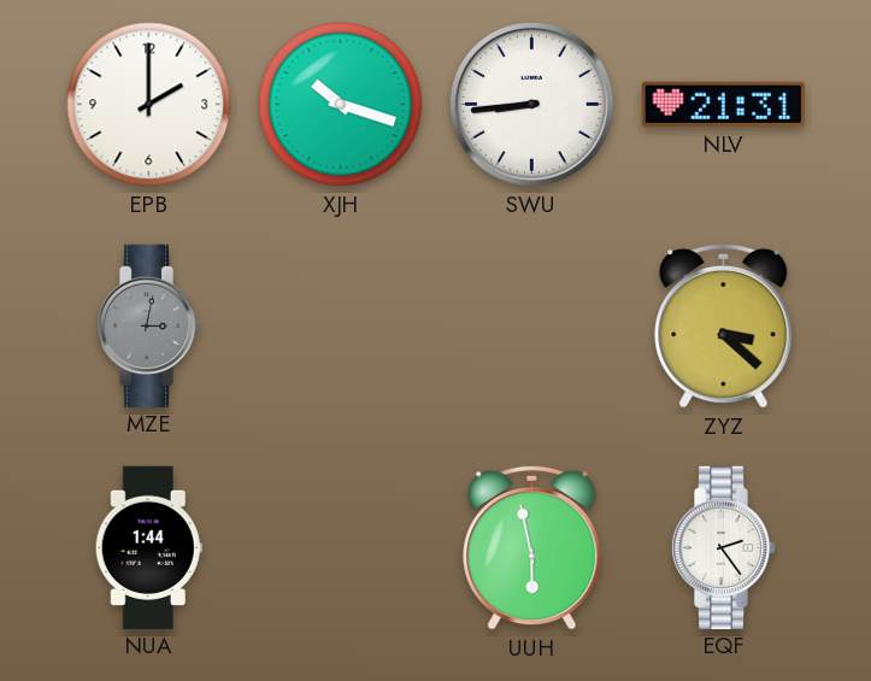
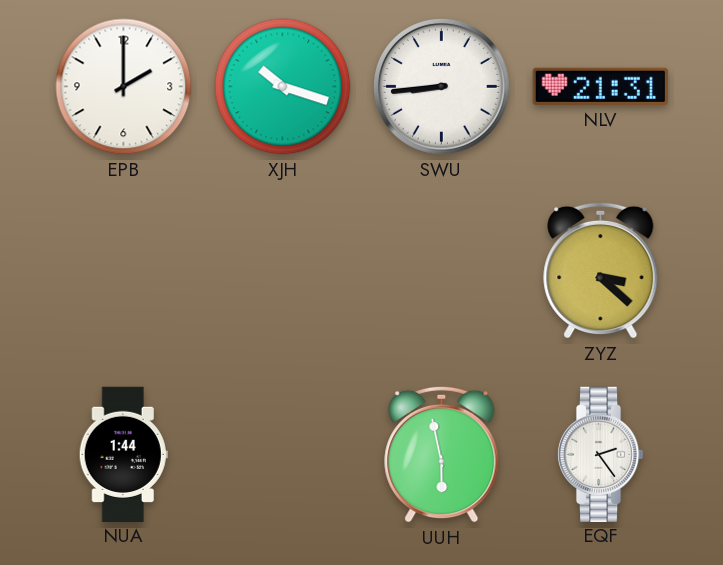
MZE: 3:02 -> none
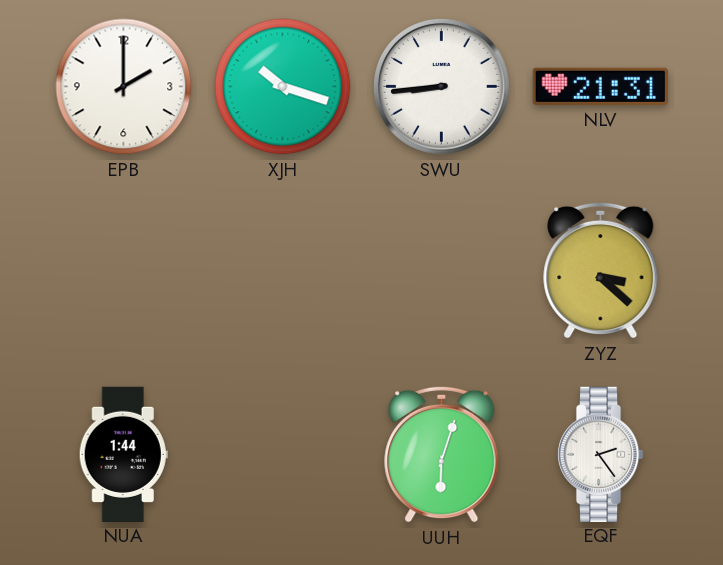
UUH: 5:58 -> 6:03
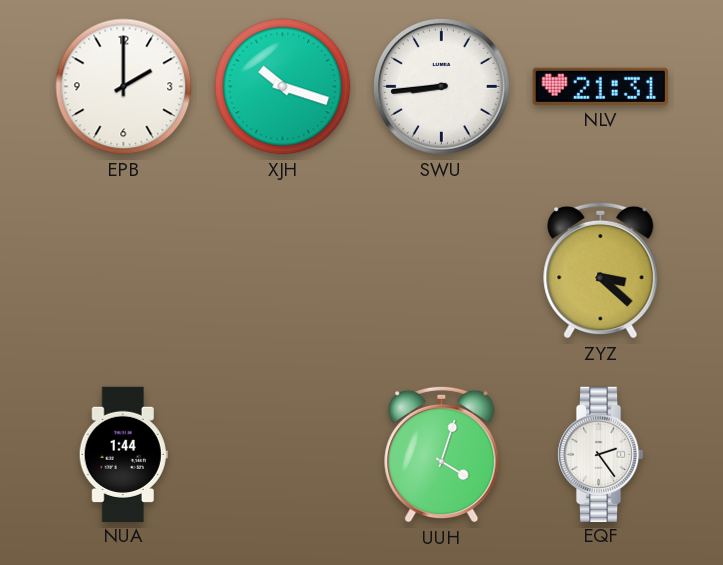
UUH: 6:03 -> 4:03
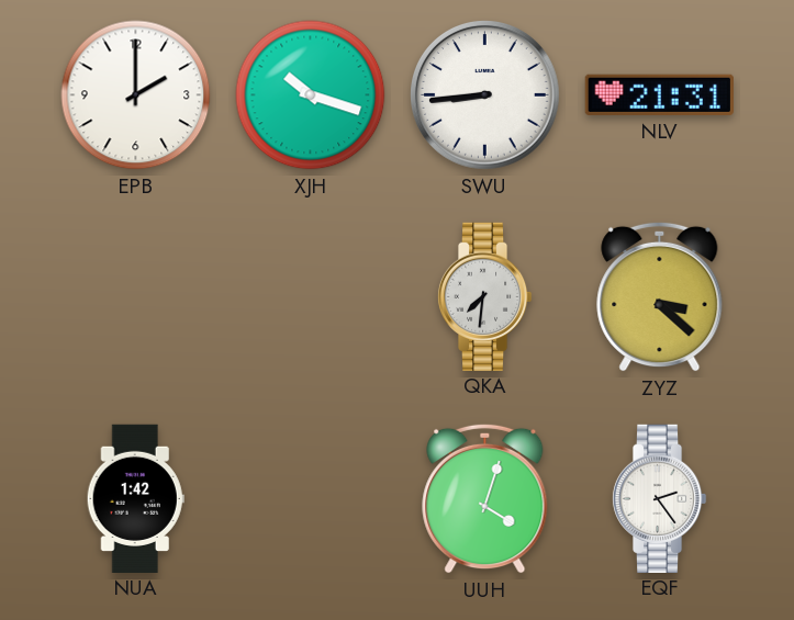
QKA: none -> 7:31
NUA: 1:44 -> 1:42
